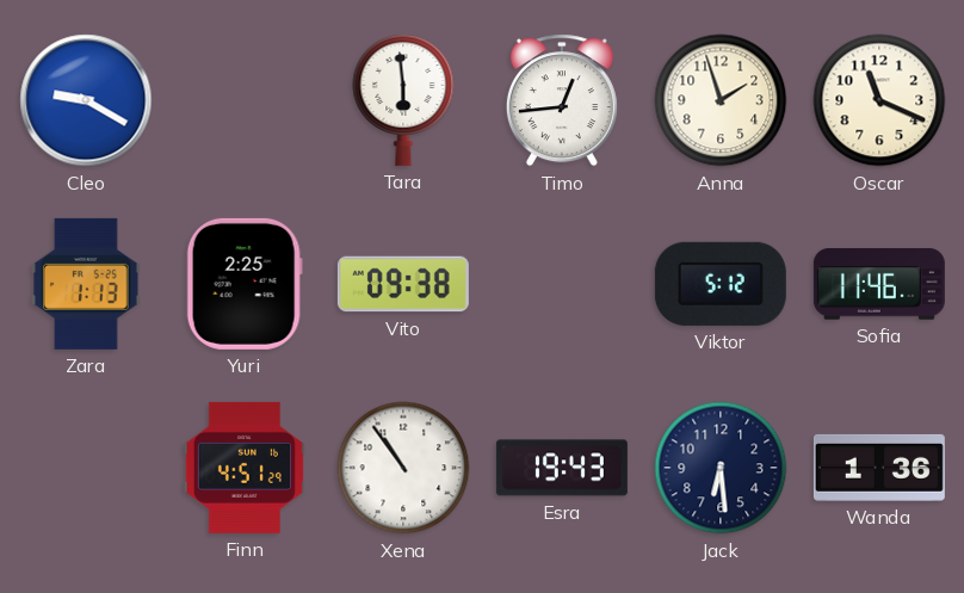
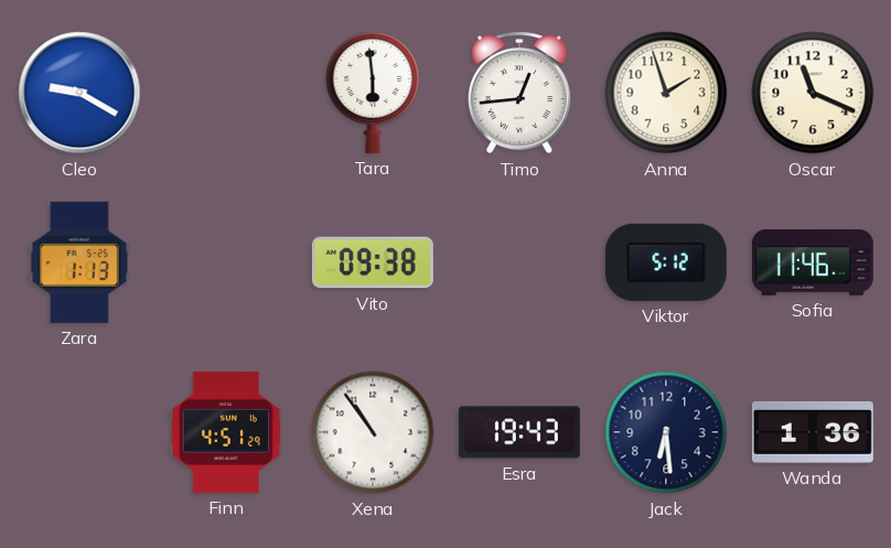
Yuri: 2:25 -> none
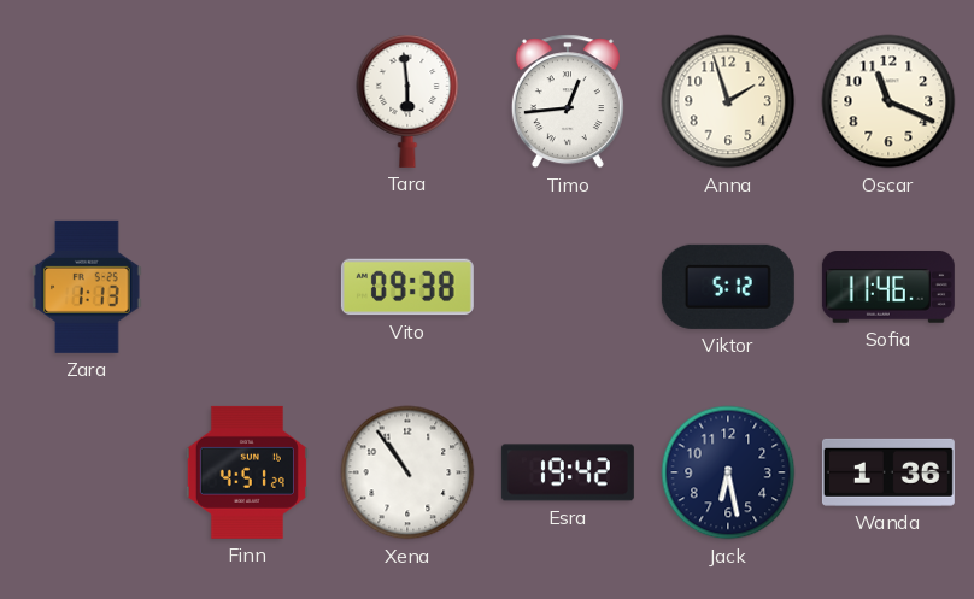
Cleo: 9:20 -> none
Esra: 19:43 -> 19:42
Jack: 6:29 -> 6:28
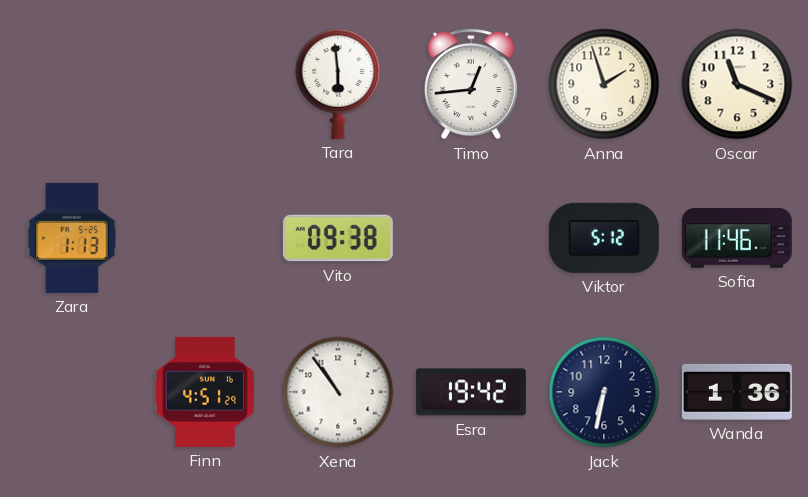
Jack: 6:28 -> 6:32
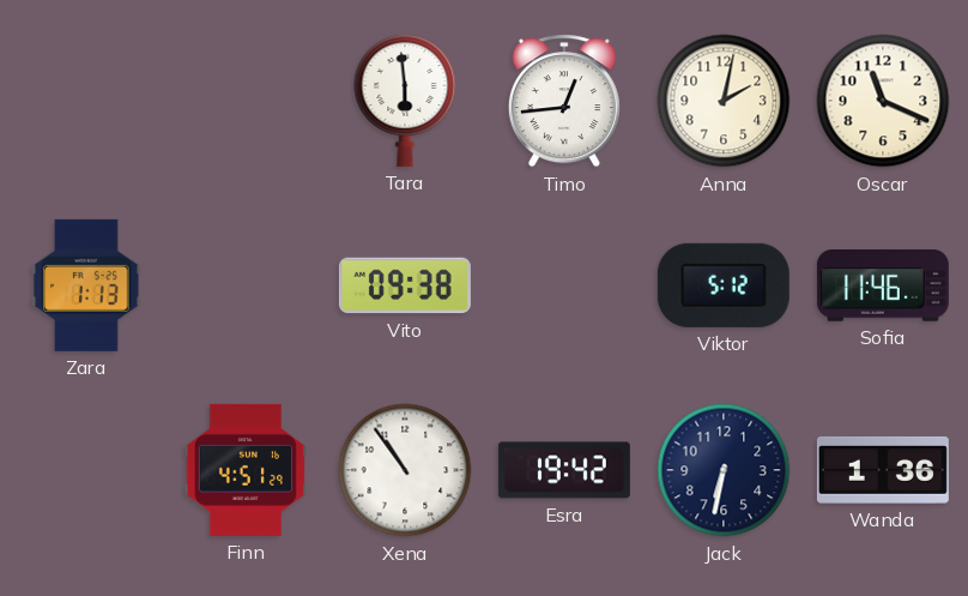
Anna: 1:57 -> 2:02
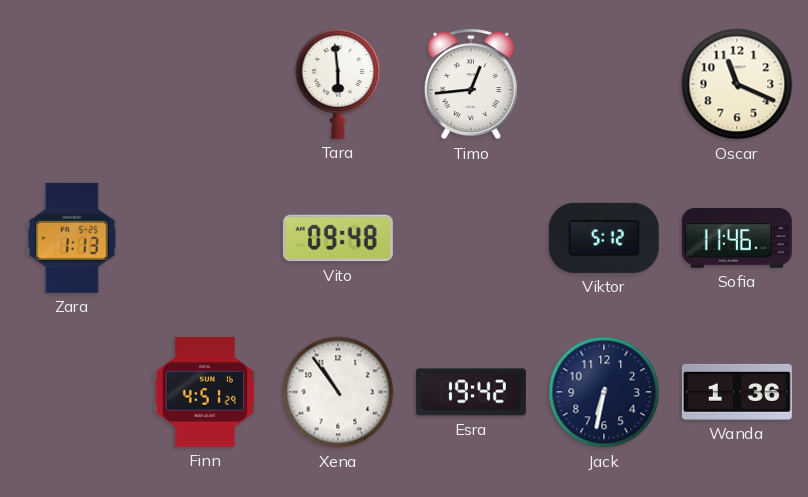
Anna: 2:02 -> none
Vito: 09:38 -> 09:48
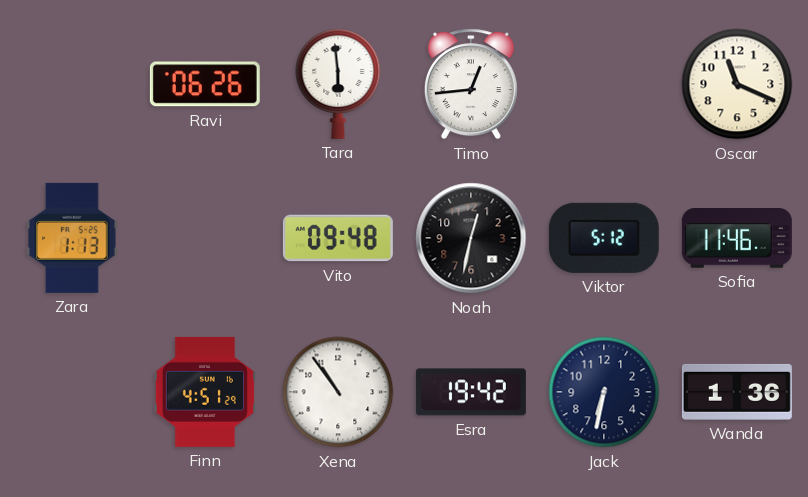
Ravi: none -> 06:26
Noah: none -> 12:32
